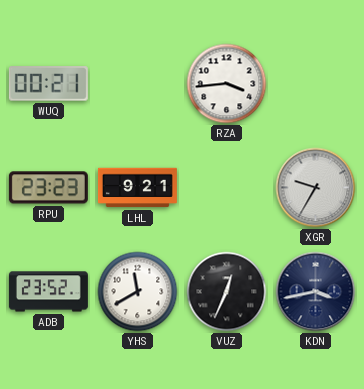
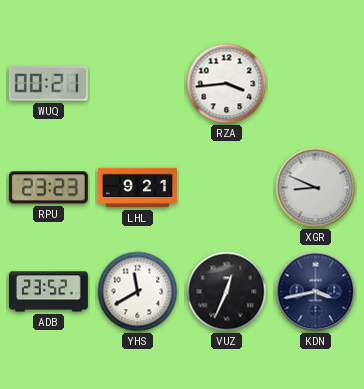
XGR: 9:35 -> 8:49
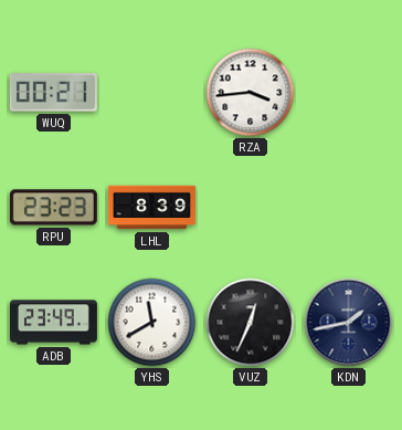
LHL: 9:21 -> 8:39
XGR: 8:49 -> none
ADB: 23:52 -> 23:49
KDN: 3:43 -> 1:43
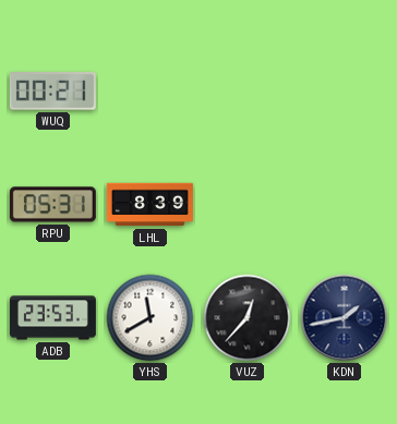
RZA: 3:44 -> none
RPU: 23:23 -> 05:31
ADB: 23:49 -> 23:53
VUZ: 12:34 -> 12:37
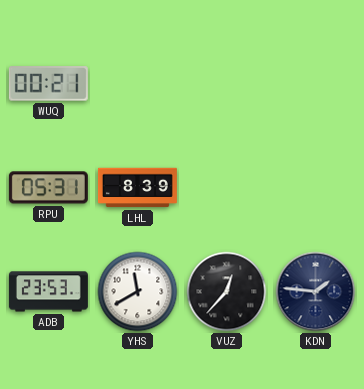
KDN: 1:43 -> 1:46
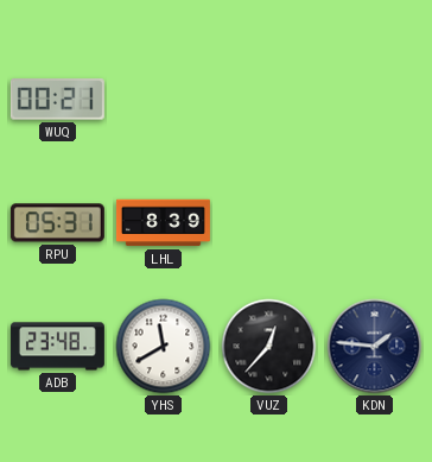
ADB: 23:53 -> 23:48
